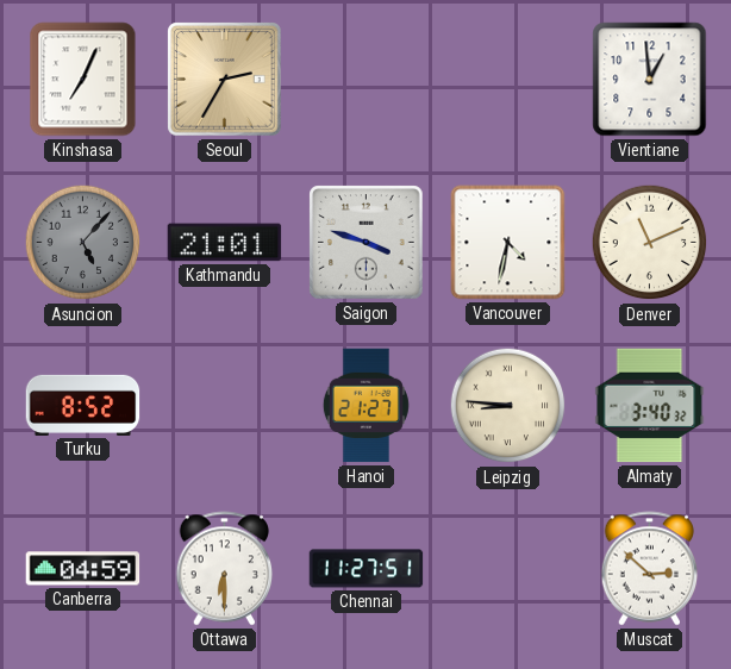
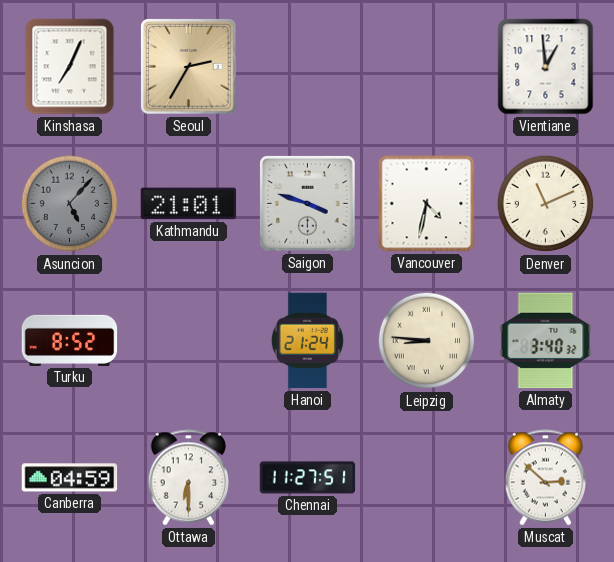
Hanoi: 21:27 -> 21:24
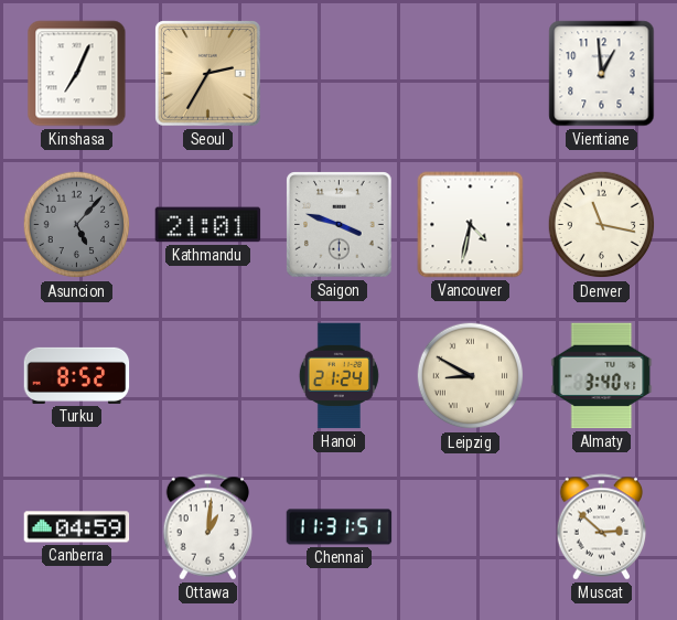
Denver: 11:11 -> 11:17
Leipzig: 8:46 -> 8:50
Almaty: 3:40:32 -> 3:40:41
Ottawa: 6:30 -> 1:01
Chennai: 11:27 -> 11:31
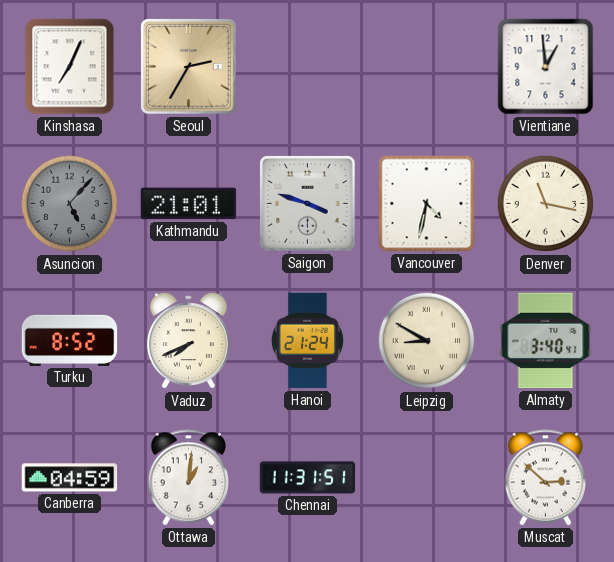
Vaduz: none -> 7:41
